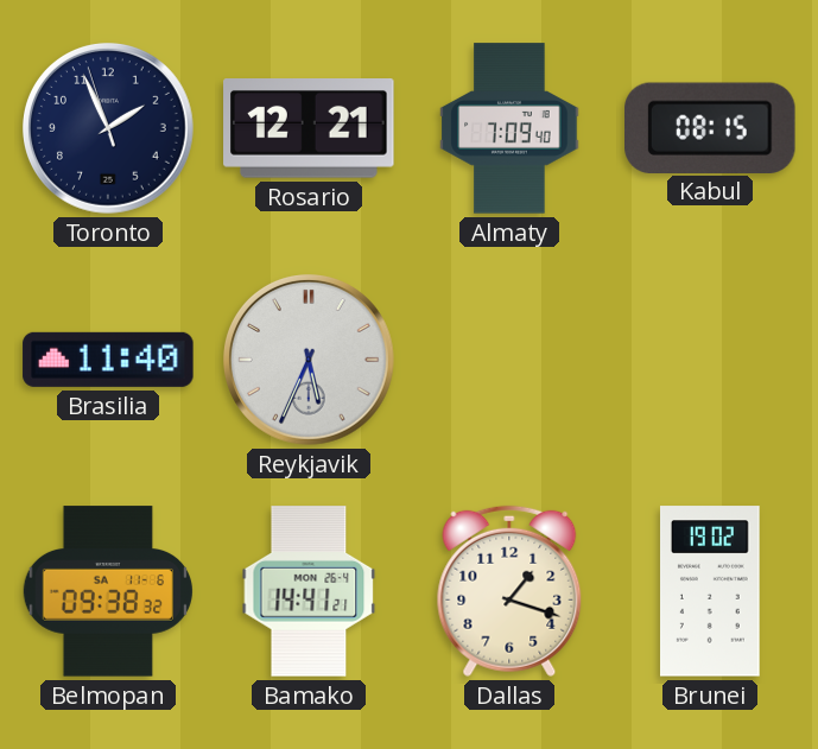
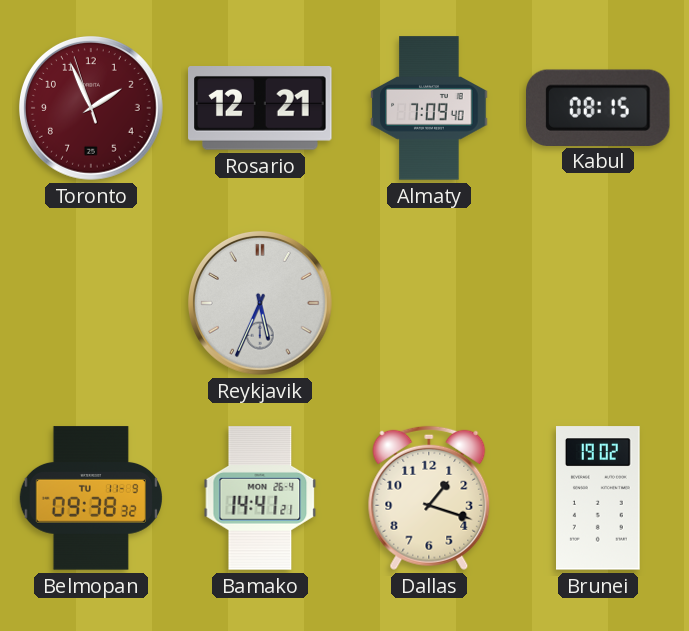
Toronto dial: navy -> burgundy
Brasilia: 11:40 -> none
Belmopan date: SA 11-6 -> TU 11-9
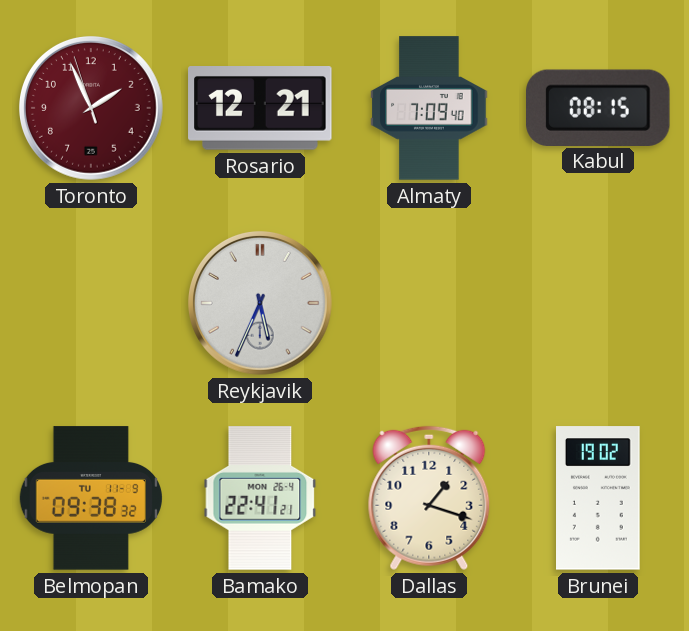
Bamako: 14:41 -> 22:41
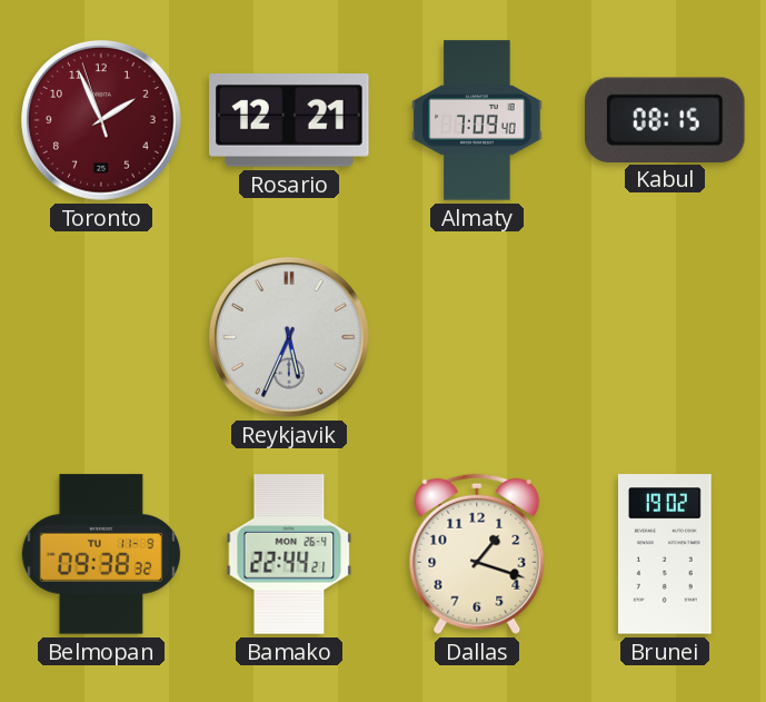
Bamako: 22:41 -> 22:44
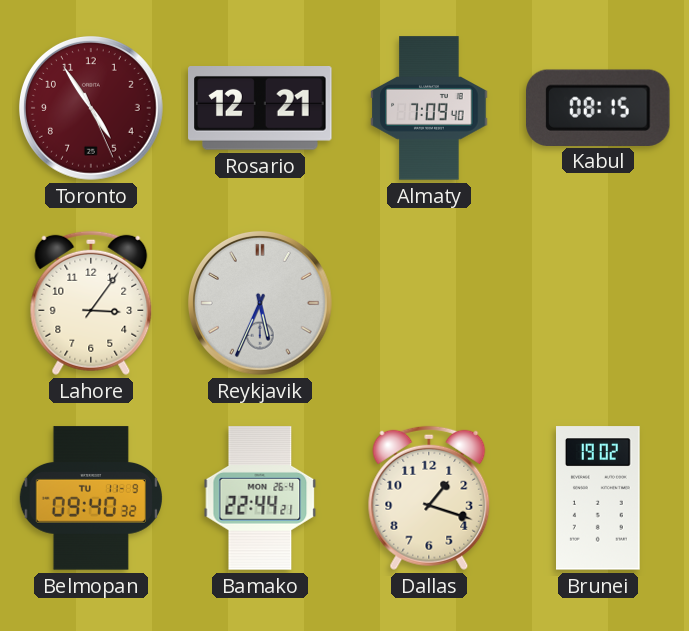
Toronto: 1:55 -> 4:54
Lahore: none -> 3:06
Belmopan: 09:38 -> 09:40
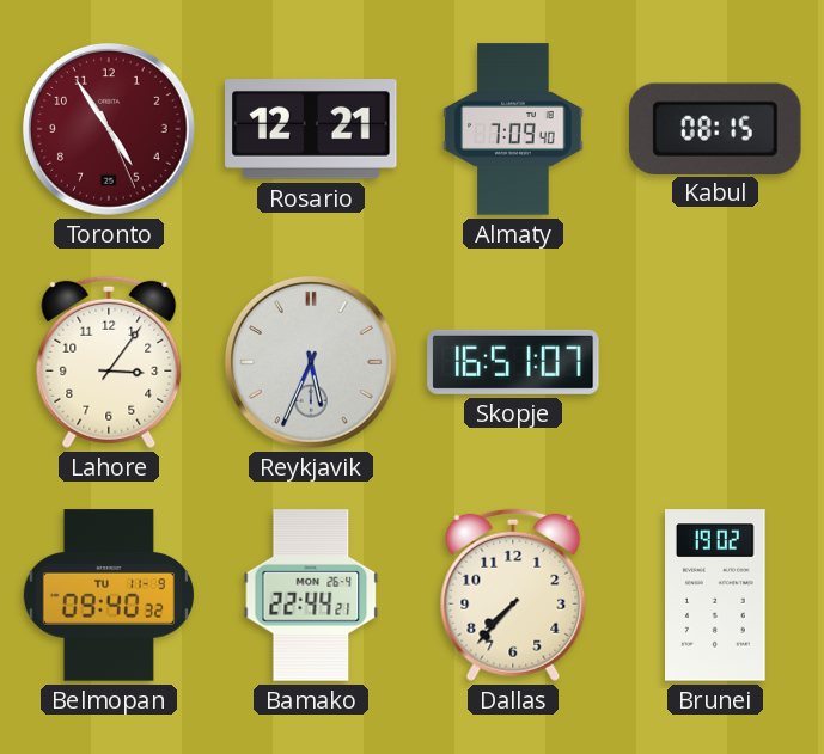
Skopje: none -> 16:51
Dallas: 1:18 -> 7:37
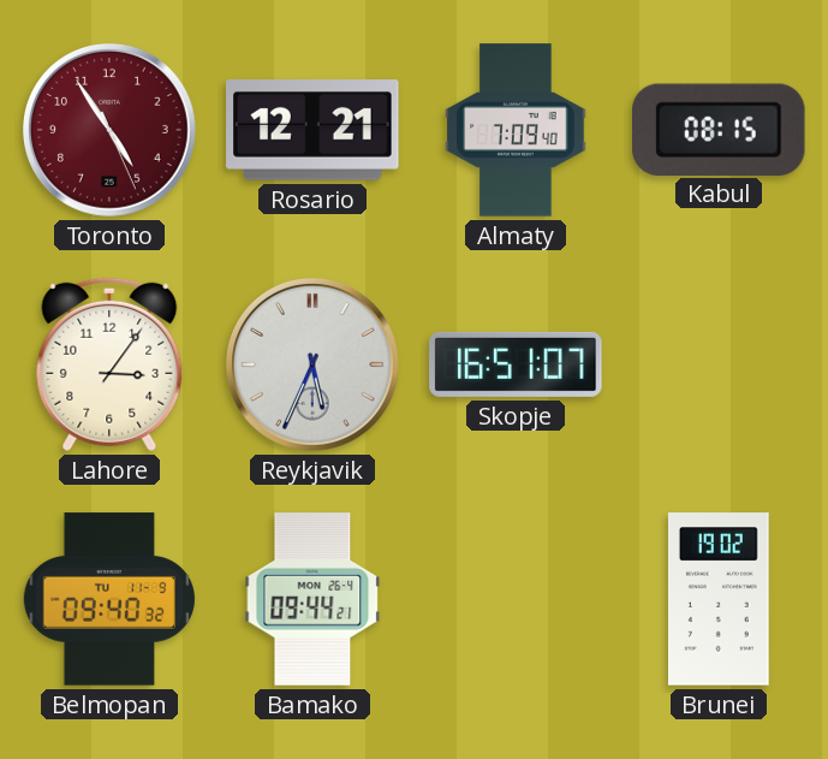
Bamako: 22:44 -> 09:44
Dallas: 7:37 -> none
